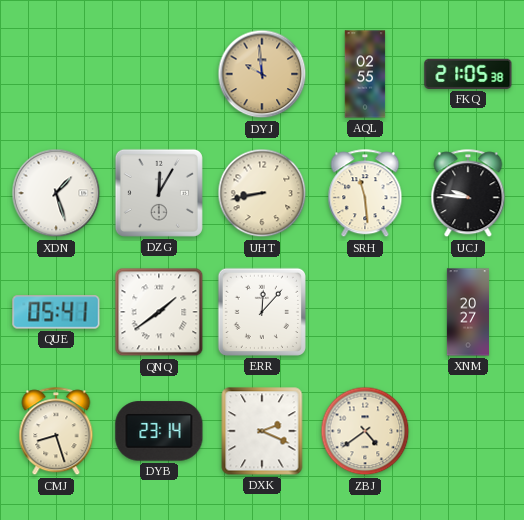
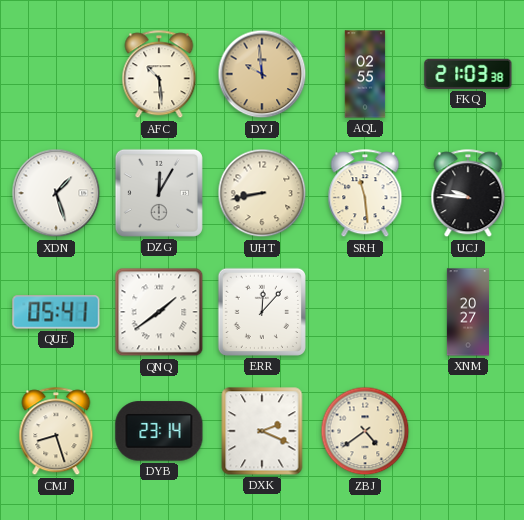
AFC: none -> 10:29
FKQ: 21:05 -> 21:03
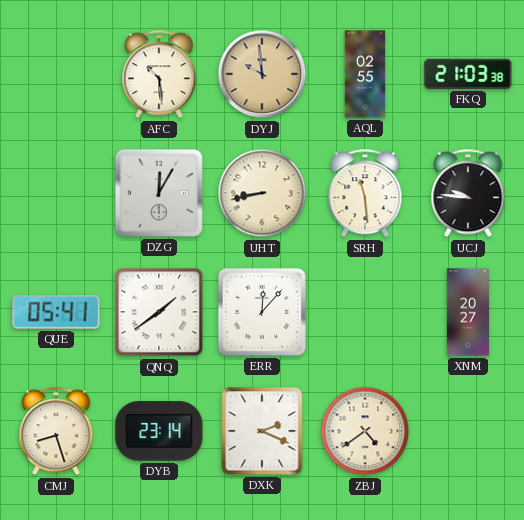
XDN: 1:27 -> none
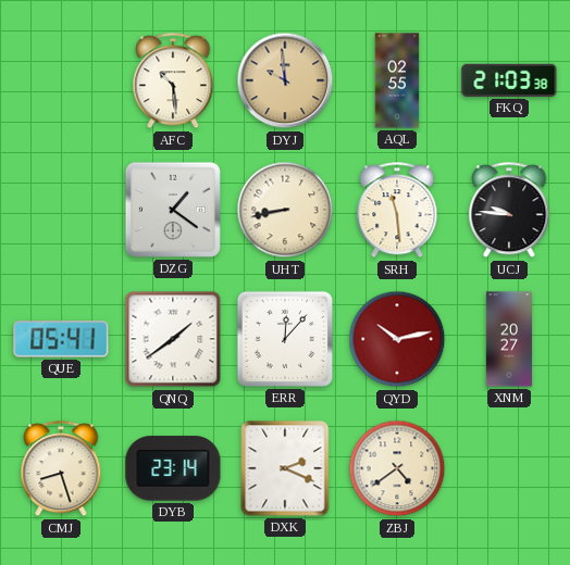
DZG: 12:05 -> 1:21
QYD: none -> 10:13
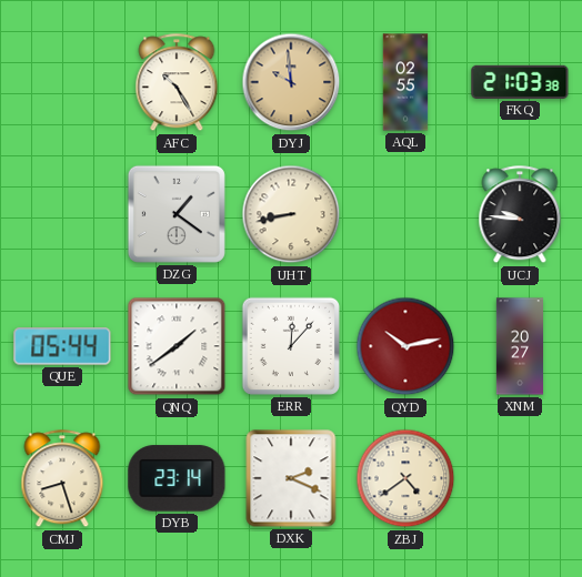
AFC: 10:29 -> 10:25
SRH: 11:29 -> none
QUE: 05:41 -> 05:44
